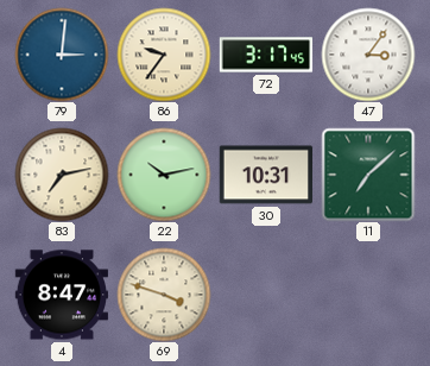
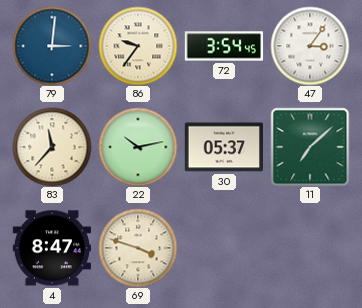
72: 3:17 -> 3:54
83: 7:13 -> 11:37
30: 10:31 -> 05:37
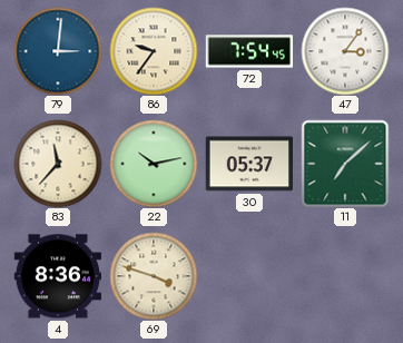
72: 3:54 -> 7:54
4: 8:47 -> 8:36
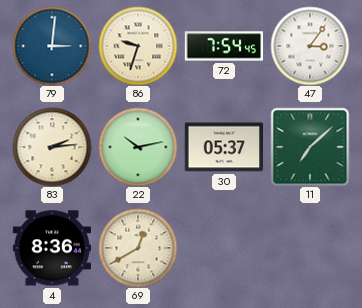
86: 9:36 -> 9:33
83: 11:37 -> 2:14
69: 3:48 -> 12:40
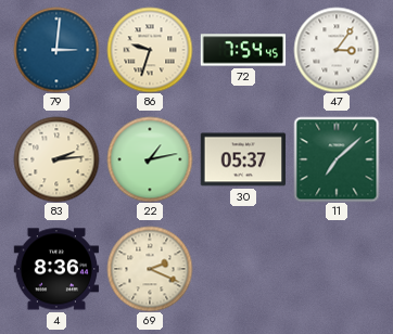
22: 10:13 -> 1:13
69: 12:40 -> 2:19
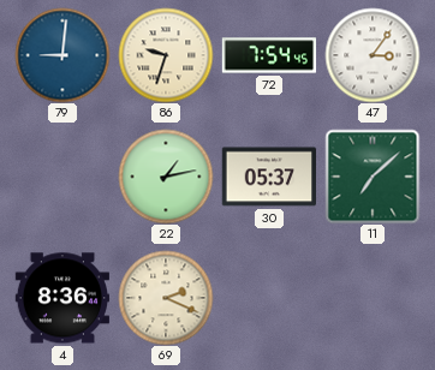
79: 3:01 -> 9:01
83: 2:14 -> none
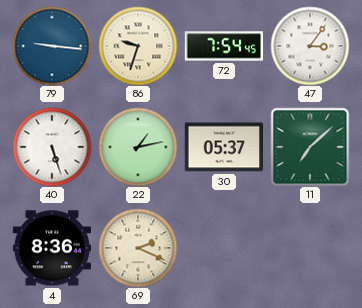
79: 9:01 -> 9:16
40: none -> 5:27
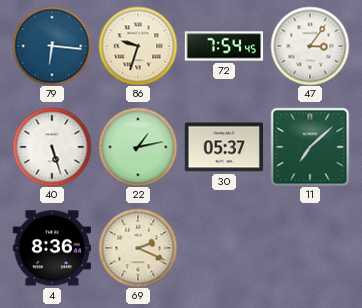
79: 9:16 -> 6:16
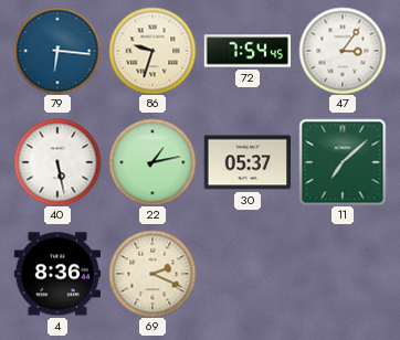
40: 5:27 -> 5:28
